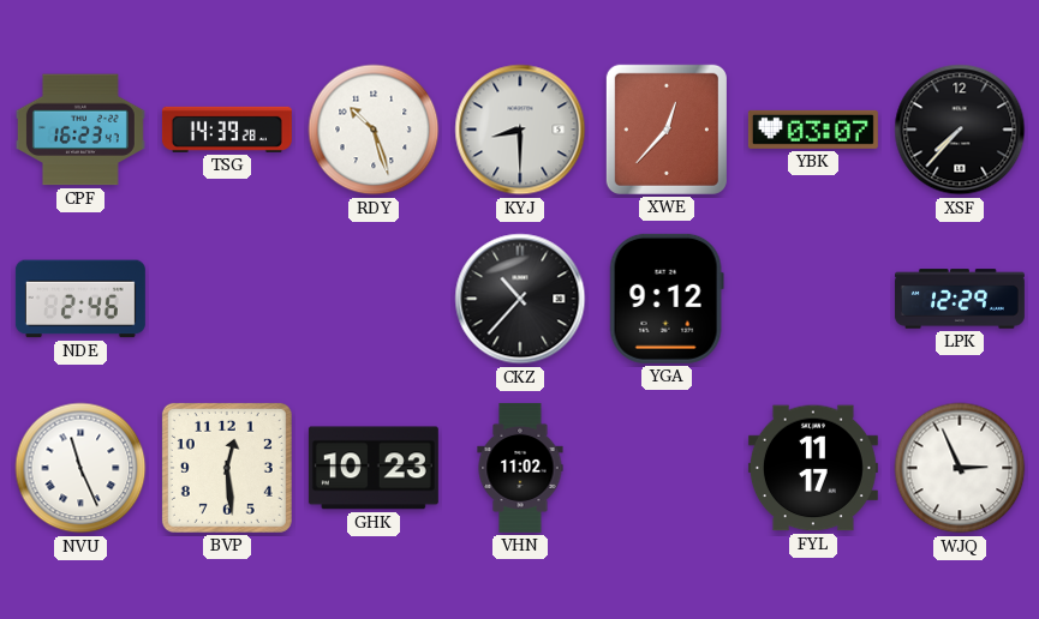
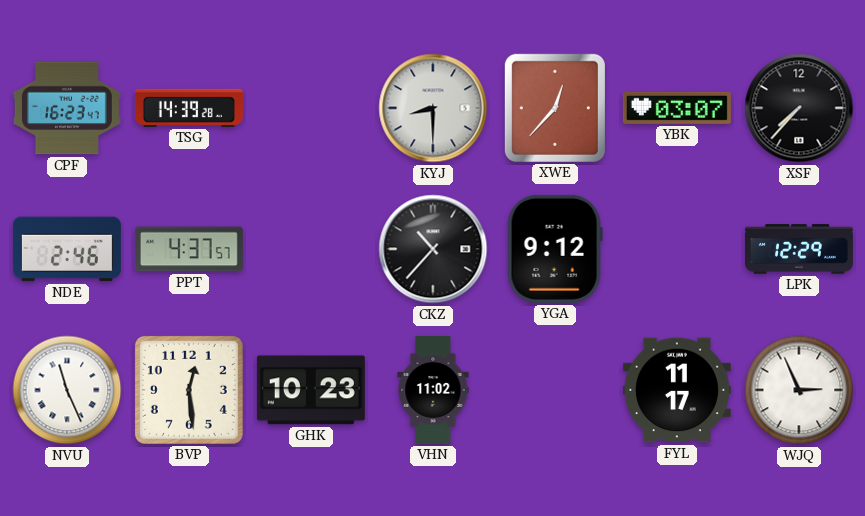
RDY: 10:27 -> none
PPT: none -> 4:37
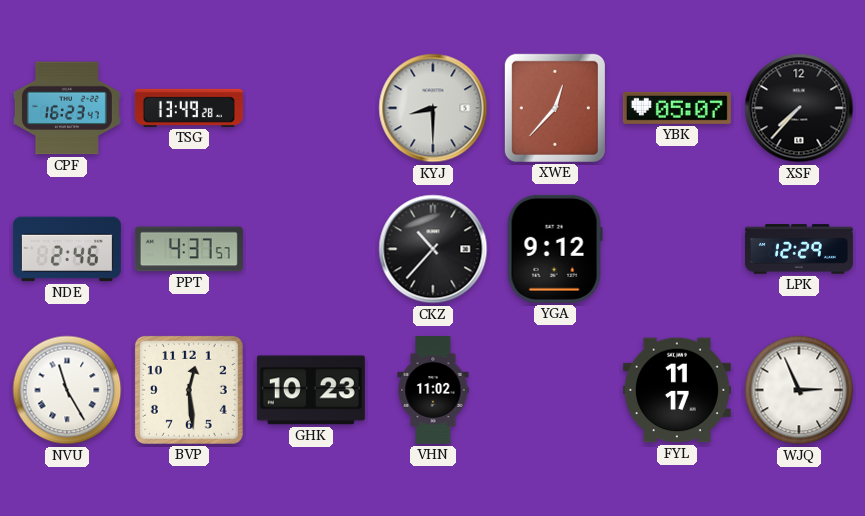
TSG: 14:39 -> 13:49
YBK: 03:07 -> 05:07
NVU: 11:26 -> 11:25
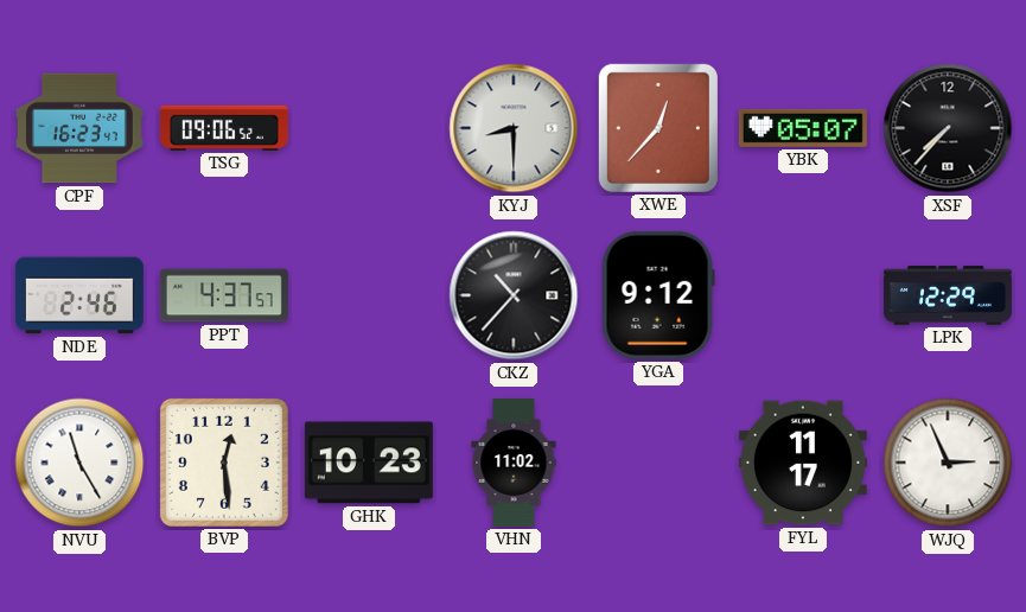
TSG: 13:49 -> 09:06
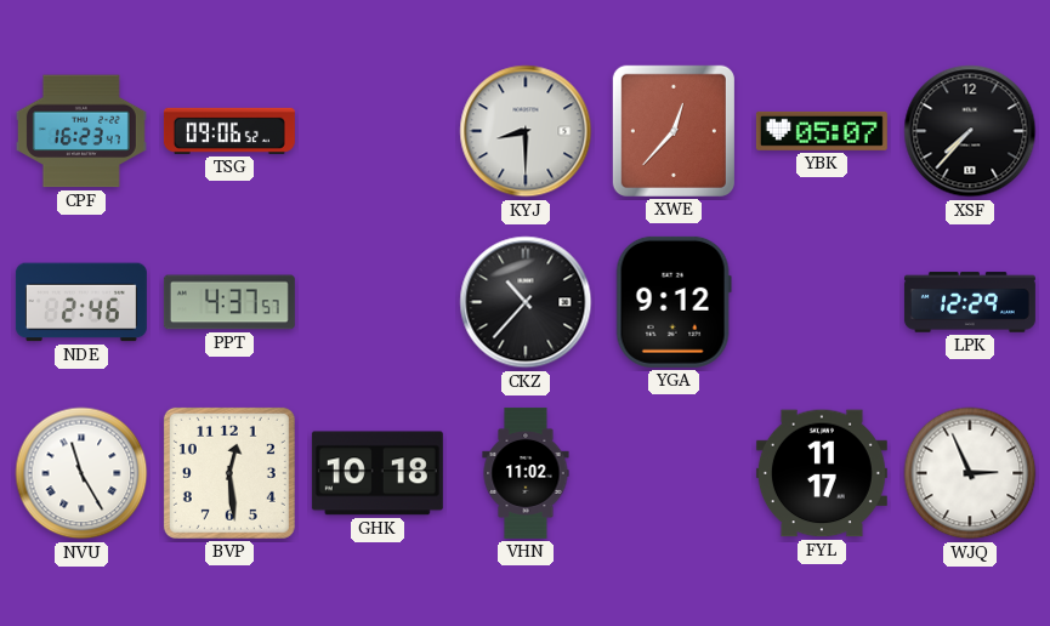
GHK: 10:23 -> 10:18
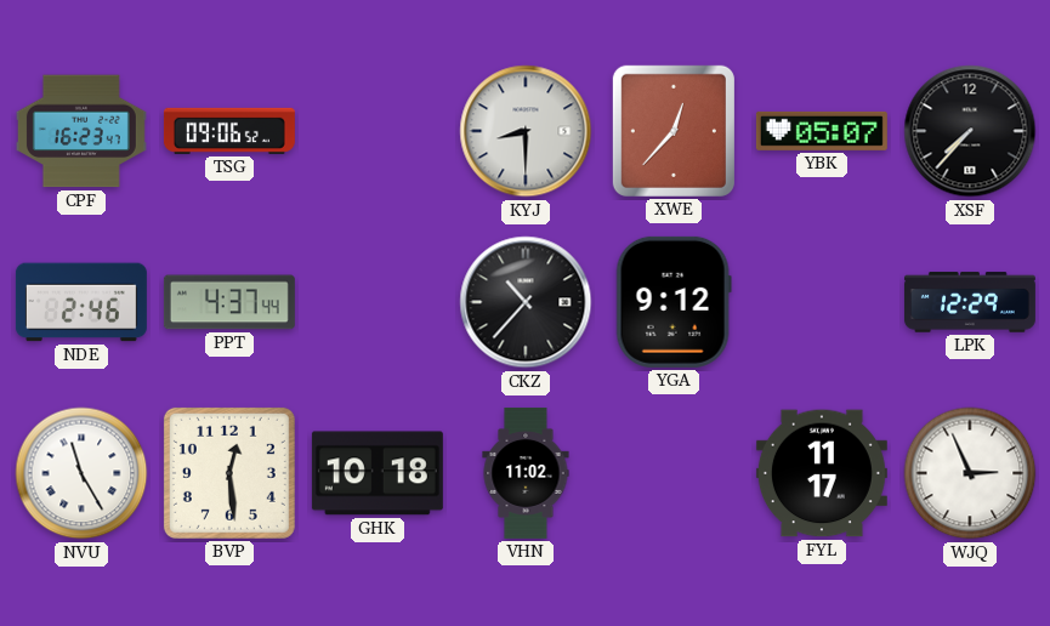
PPT: 4:37:57 -> 4:37:44
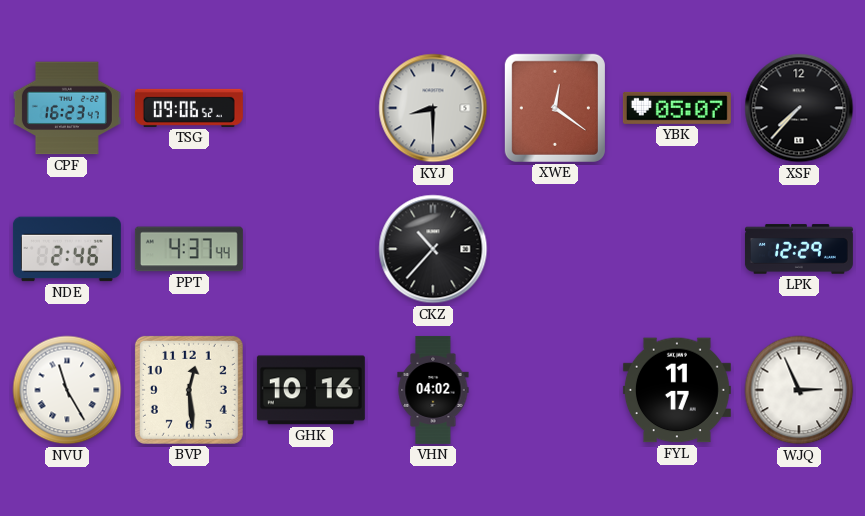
XWE: 12:37 -> 12:21
YGA: 9:12 -> none
GHK: 10:18 -> 10:16
VHN: 11:02 -> 04:02
